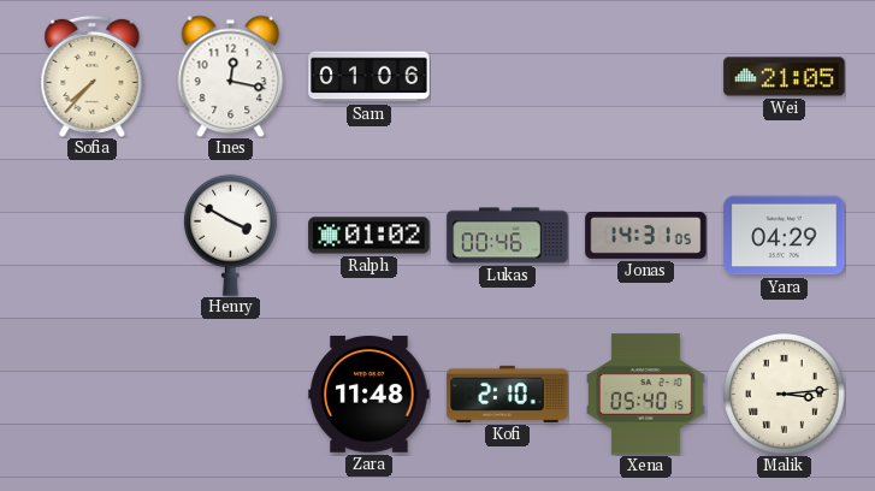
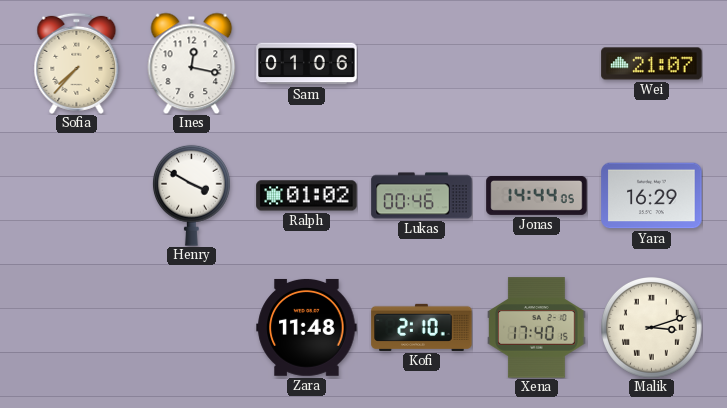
Wei: 21:05 -> 21:07
Jonas: 14:31 -> 14:44
Yara: 04:29 -> 16:29
Xena: 05:40 -> 17:40
Malik: 3:14 -> 3:12
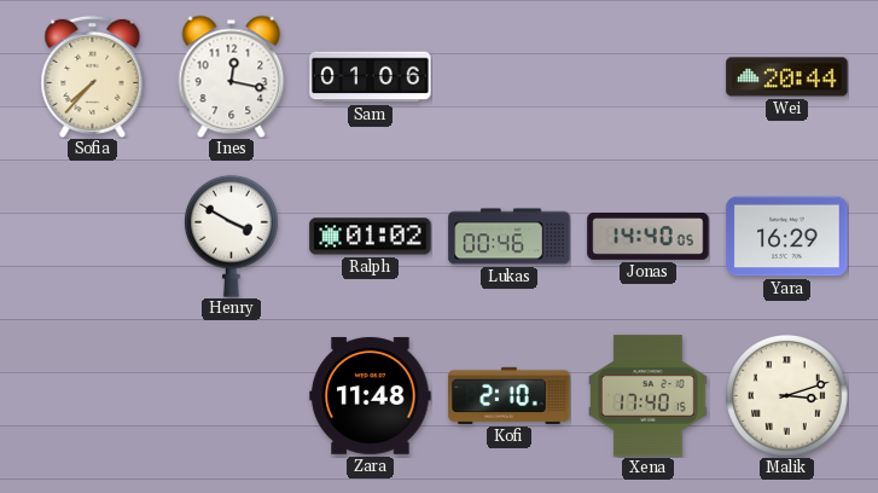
Wei: 21:07 -> 20:44
Jonas: 14:44 -> 14:40
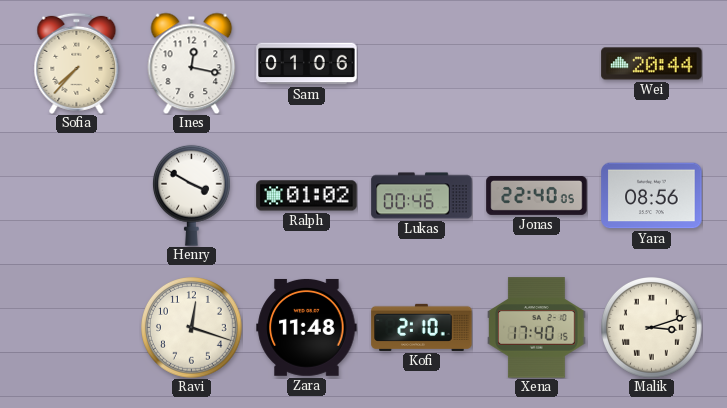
Jonas: 14:40 -> 22:40
Yara: 16:29 -> 08:56
Ravi: none -> 12:18
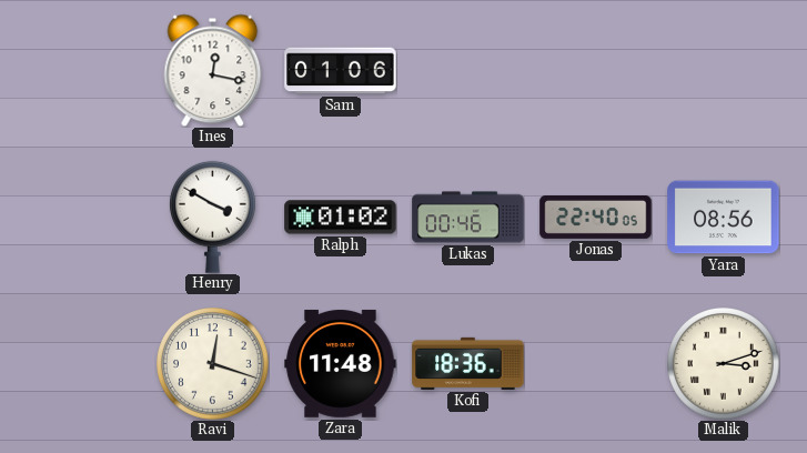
Sofia: 7:37 -> none
Wei: 20:44 -> none
Kofi: 2:10 -> 18:36
Xena: 17:40 -> none
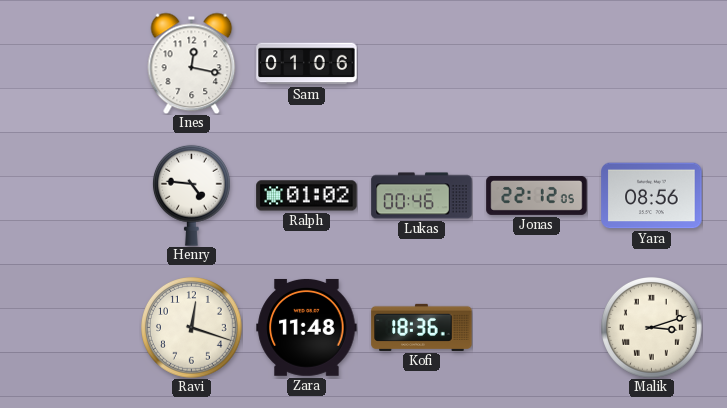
Henry: 3:50 -> 4:46
Jonas: 22:40 -> 22:12
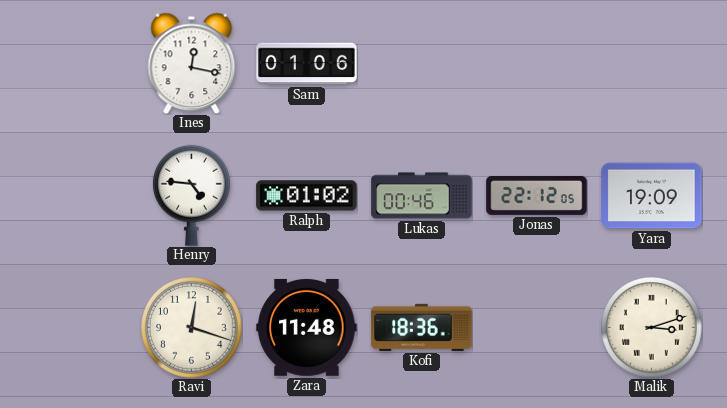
Yara: 08:56 -> 19:09
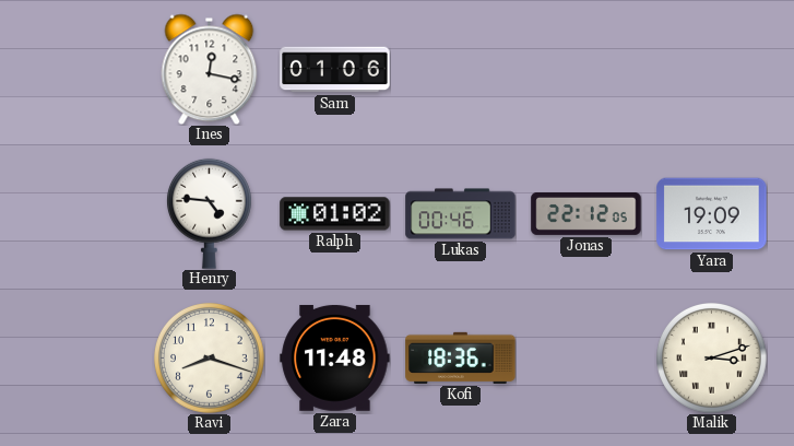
Ravi: 12:18 -> 8:18
